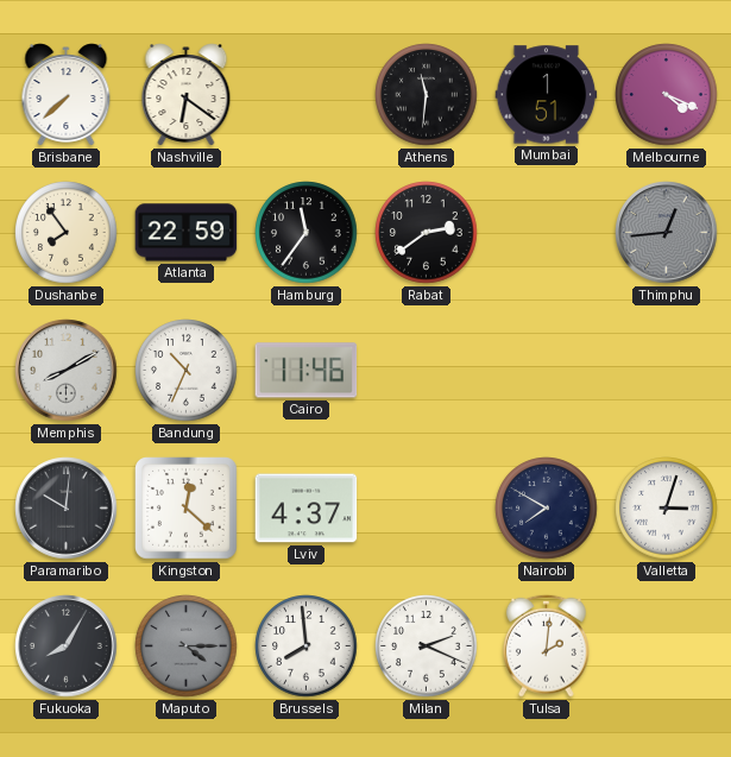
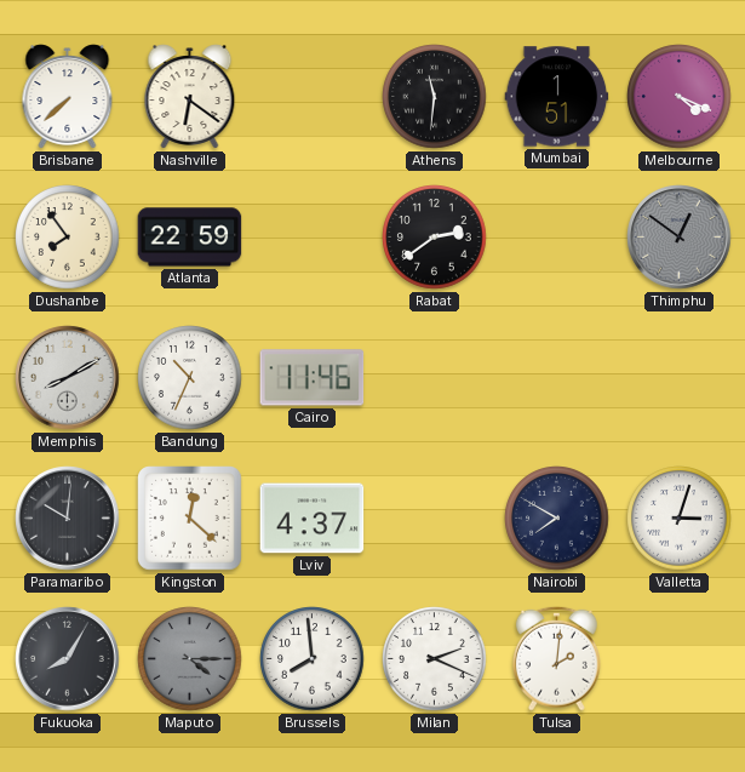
Hamburg: 11:36 -> none
Thimphu: 12:44 -> 12:51
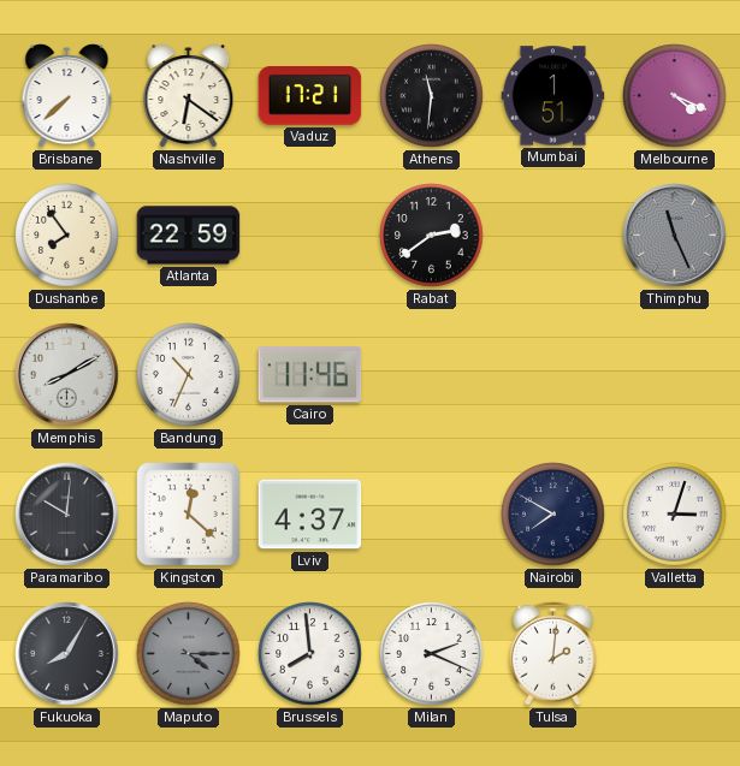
Vaduz: none -> 17:21
Thimphu: 12:51 -> 11:26
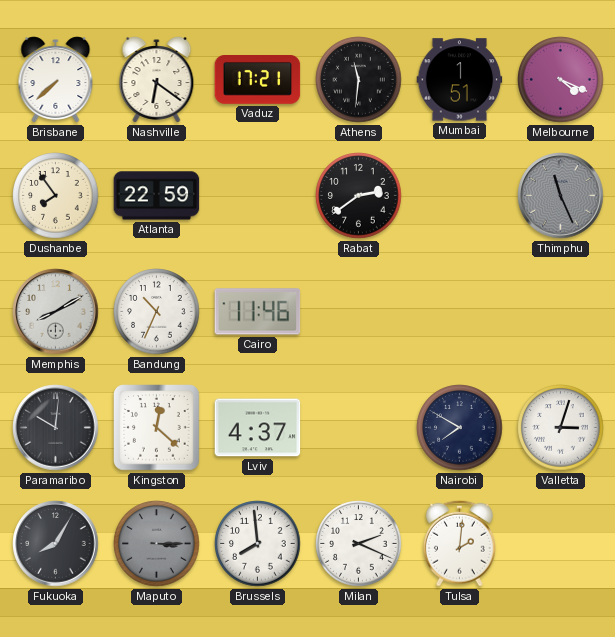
Maputo: 4:15 -> 3:15
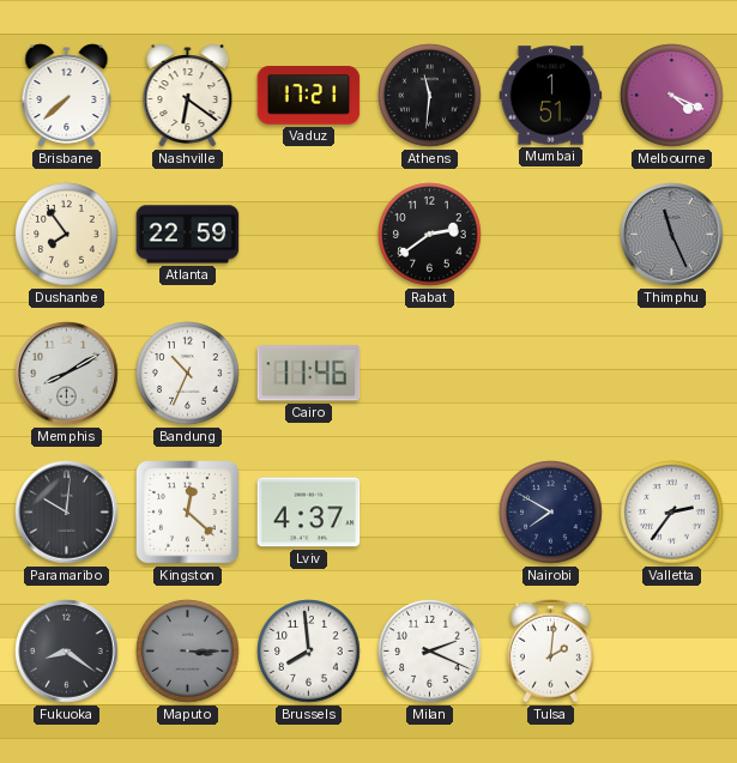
Valletta: 3:03 -> 2:36
Fukuoka: 8:05 -> 8:21
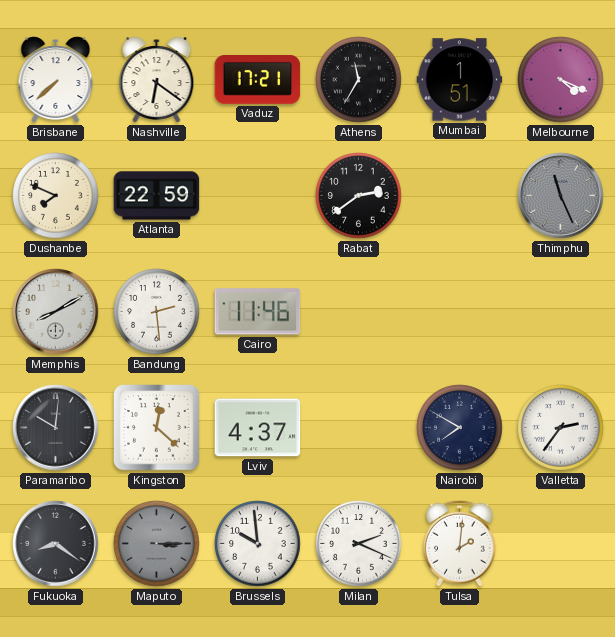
Athens: 11:31 -> 11:35
Dushanbe: 7:54 -> 7:49
Bandung: 10:34 -> 2:29
Brussels: 7:59 -> 9:59
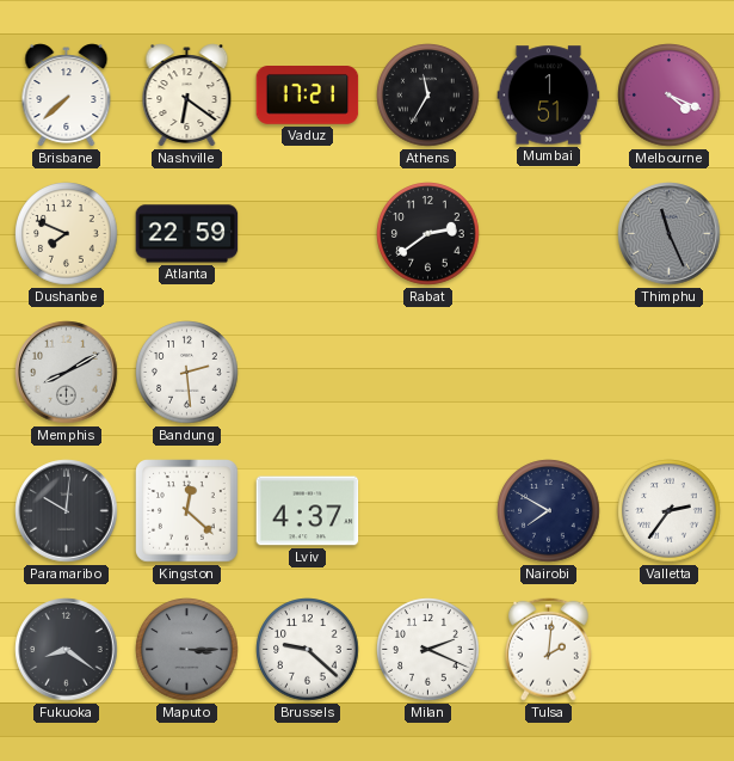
Cairo: 11:46 -> none
Brussels: 9:59 -> 9:22
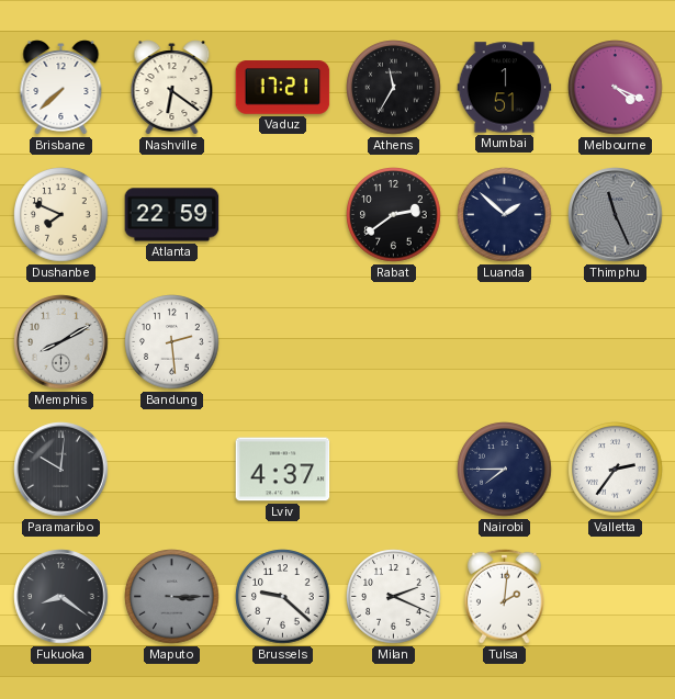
Luanda: none -> 1:52
Kingston: 12:22 -> none
Nairobi: 7:50 -> 7:45
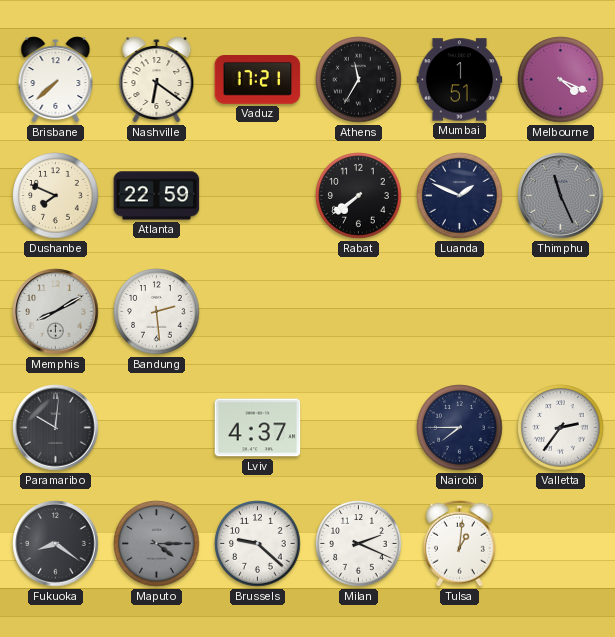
Rabat: 2:39 -> 7:39
Luanda: 1:52 -> 1:49
Maputo: 3:15 -> 4:15
Tulsa: 2:01 -> 1:01
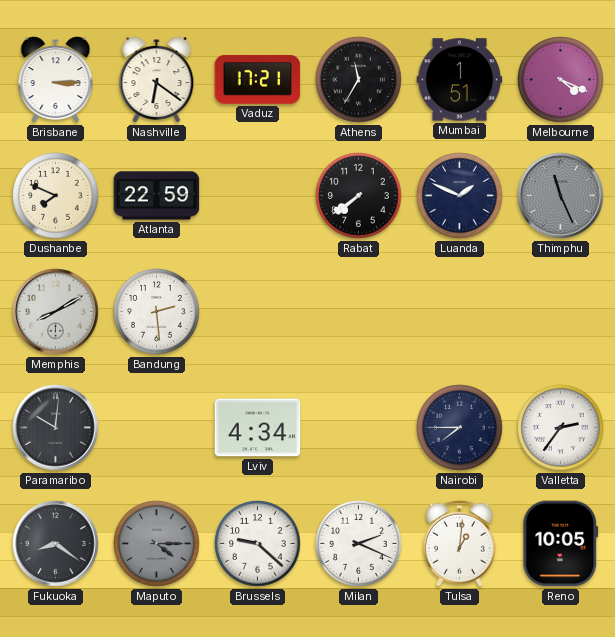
Brisbane: 7:38 -> 3:15
Lviv: 4:37 -> 4:34
Reno: none -> 10:05
